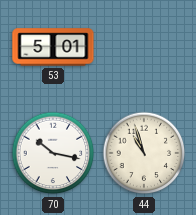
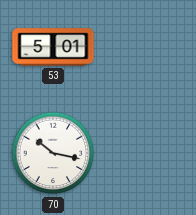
44: 10:57 -> none
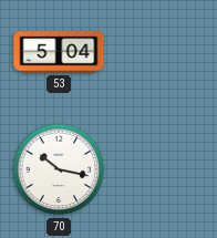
53: 5:01 -> 5:04
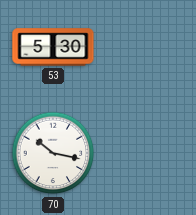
53: 5:04 -> 5:30
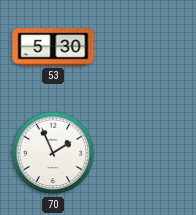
70: 10:17 -> 1:56
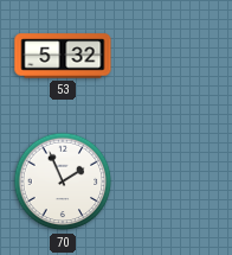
53: 5:30 -> 5:32
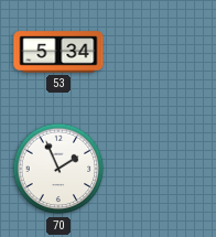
53: 5:32 -> 5:34
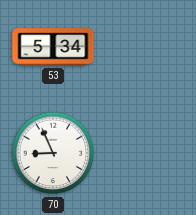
70: 1:56 -> 8:56
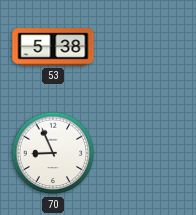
53: 5:34 -> 5:38
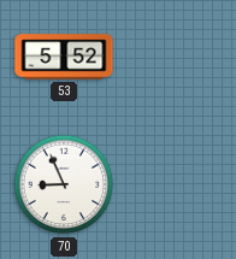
53: 5:38 -> 5:52
